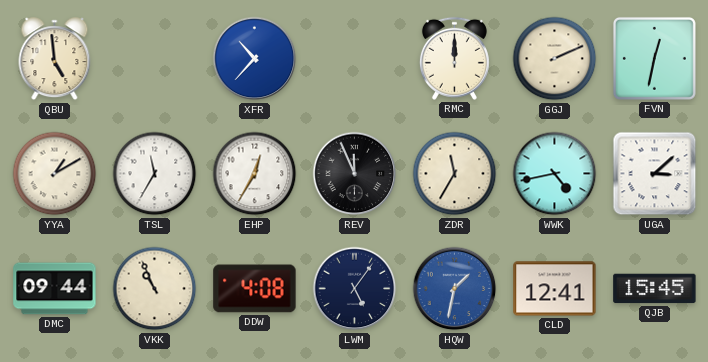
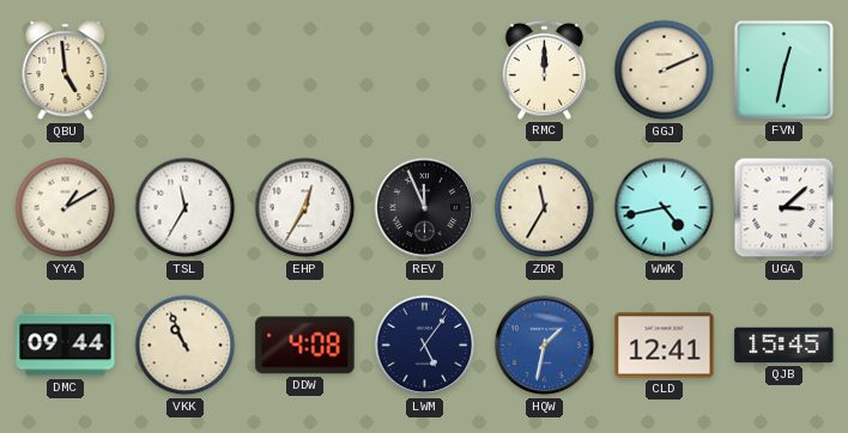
XFR: 10:37 -> none
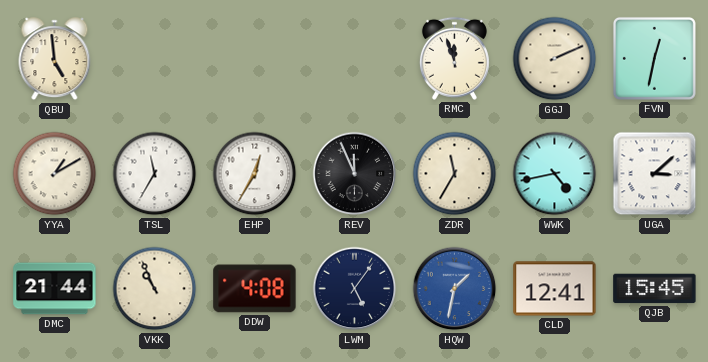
RMC: 12:00 -> 11:57
DMC: 09:44 -> 21:44
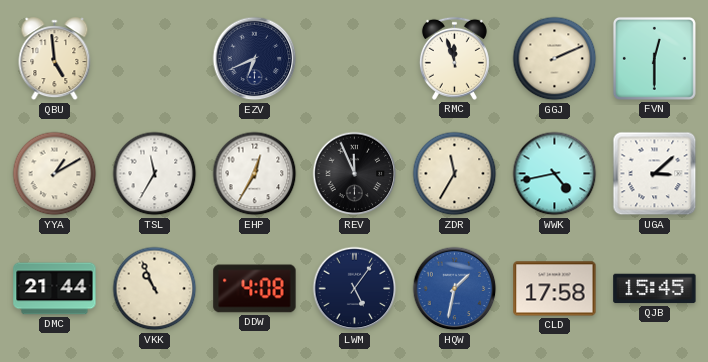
EZV: none -> 6:41
FVN: 12:32 -> 12:30
CLD: 12:41 -> 17:58
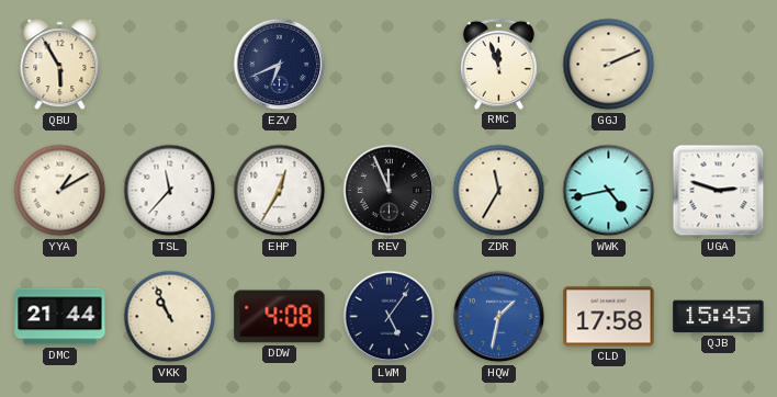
QBU: 4:59 -> 5:55
FVN: 12:30 -> none
TSL: 11:35 -> 11:37
UGA: 3:08 -> 2:48
